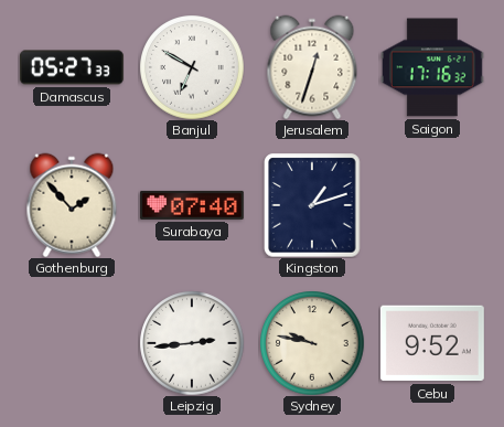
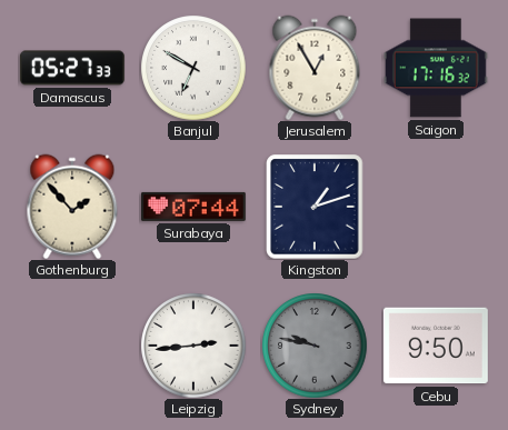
Jerusalem: 12:33 -> 12:55
Surabaya: 07:40 -> 07:44
Sydney dial: cream -> grey
Cebu: 9:52 -> 9:50
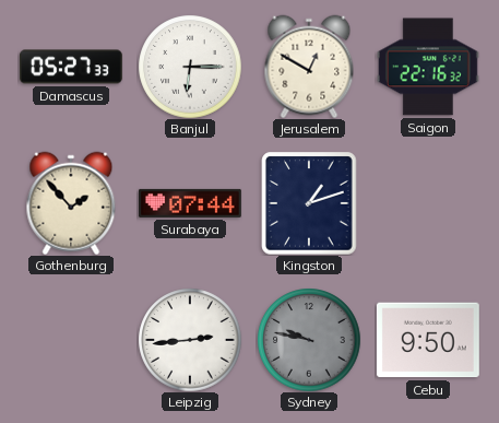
Banjul: 6:50 -> 6:15
Jerusalem: 12:55 -> 12:50
Saigon: 17:16 -> 22:16
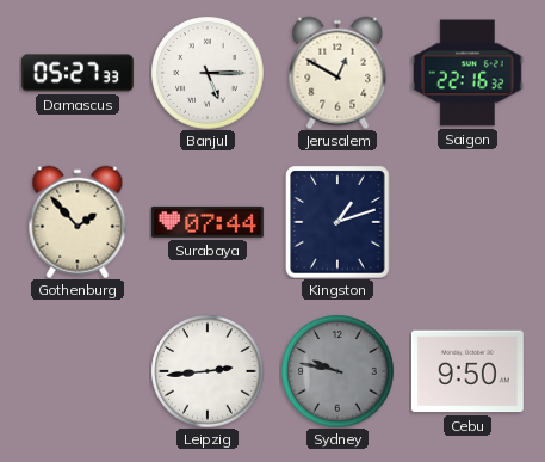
Banjul: 6:15 -> 5:15
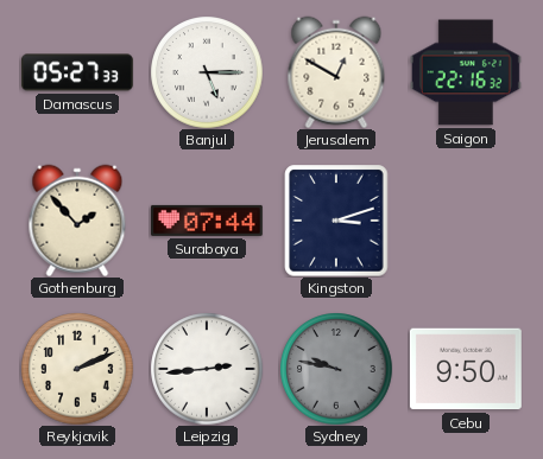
Kingston: 1:12 -> 3:12
Reykjavik: none -> 2:11
